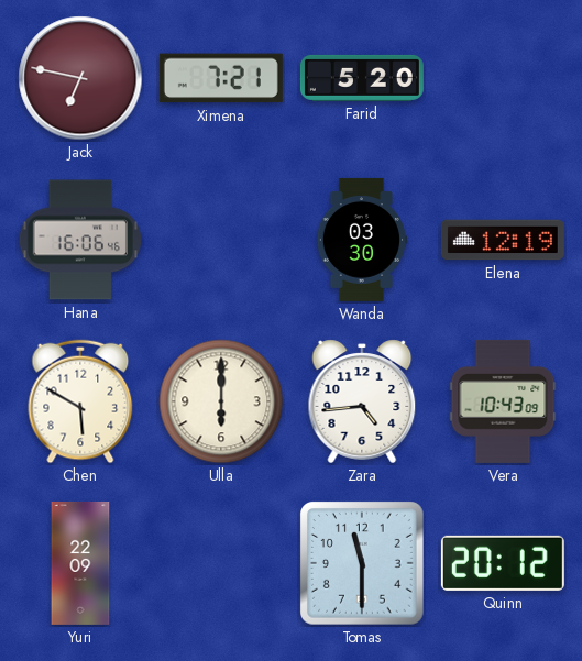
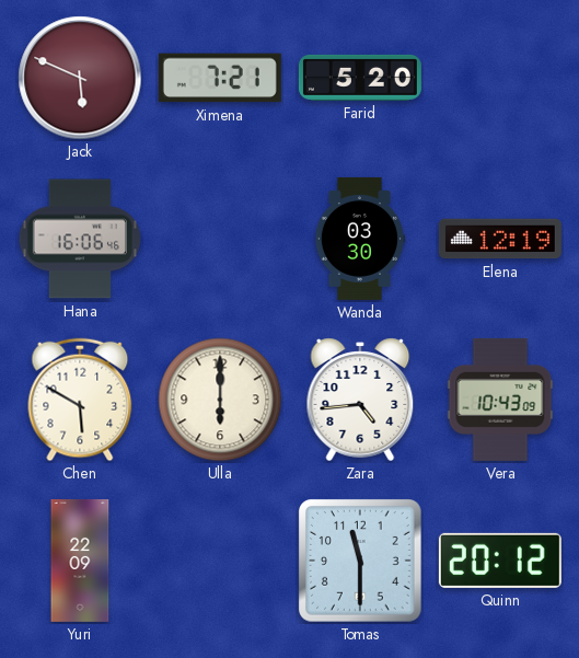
Jack: 6:47 -> 5:49
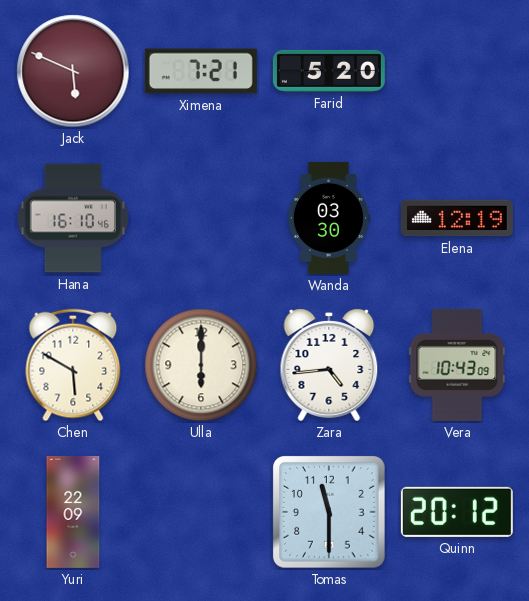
Hana: 16:06 -> 16:10
